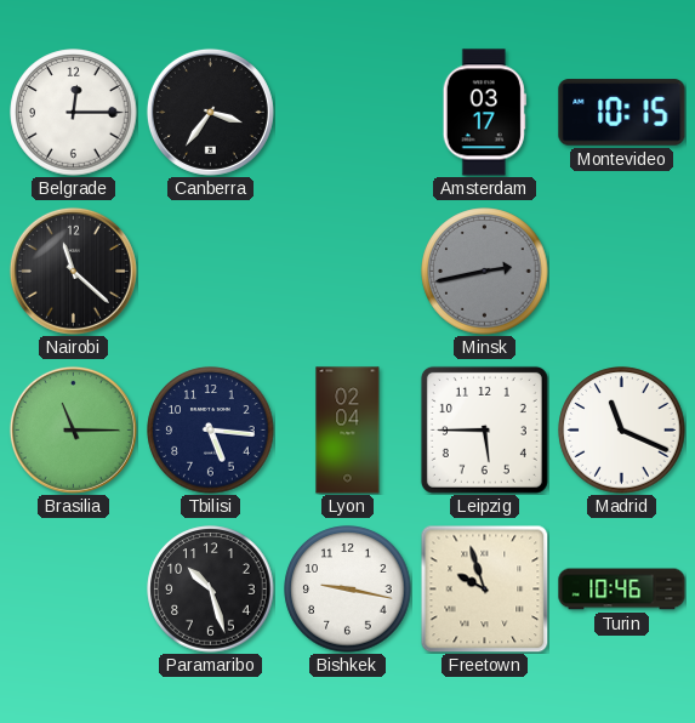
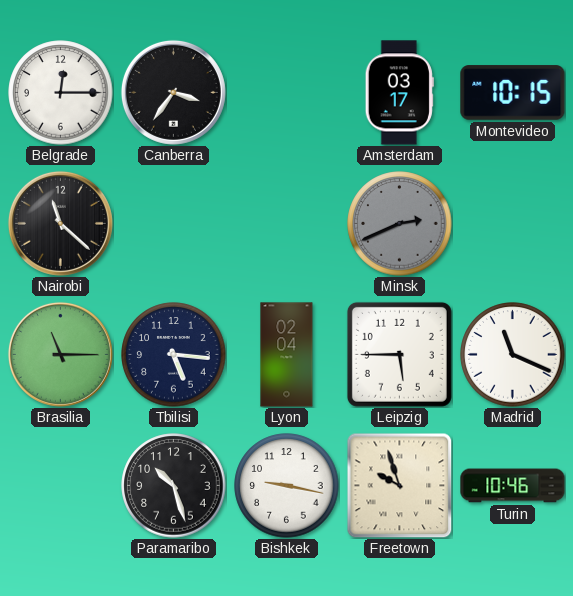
Minsk: 2:43 -> 2:41
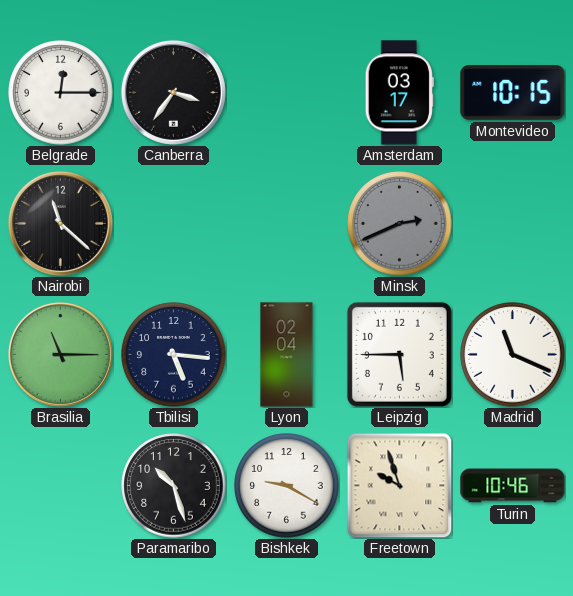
Bishkek: 9:17 -> 9:20
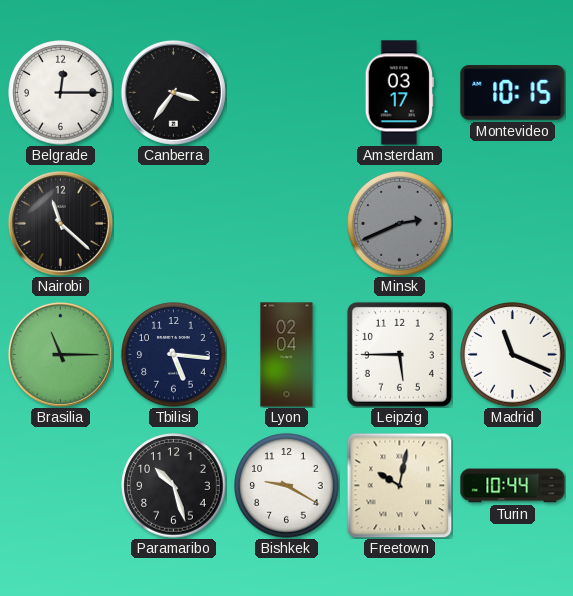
Freetown: 9:57 -> 10:02
Turin: 10:46 -> 10:44
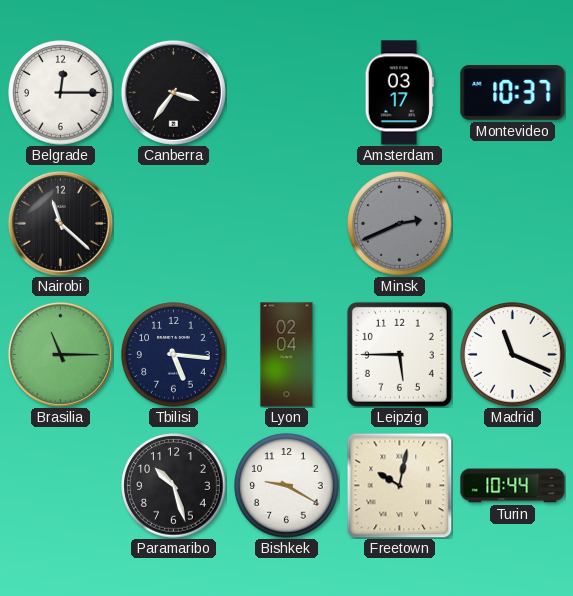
Montevideo: 10:15 -> 10:37
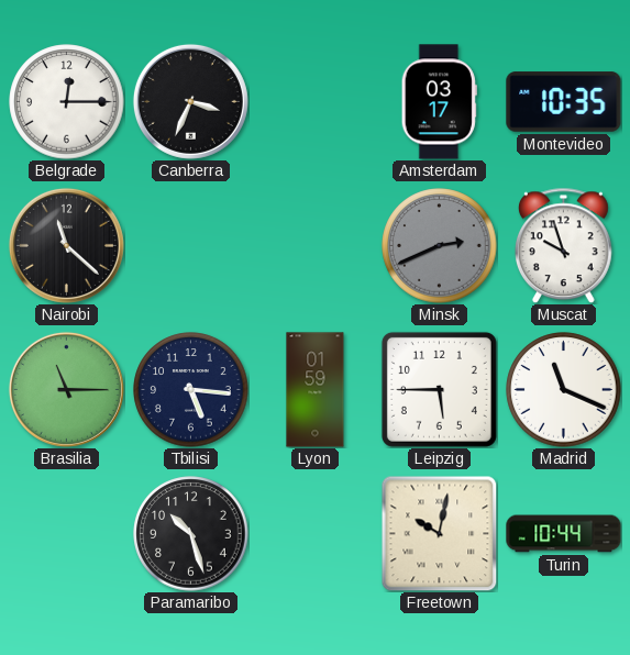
Canberra: 3:36 -> 3:34
Montevideo: 10:37 -> 10:35
Muscat: none -> 9:57
Lyon: 02:04 -> 01:59
Bishkek: 9:20 -> none
